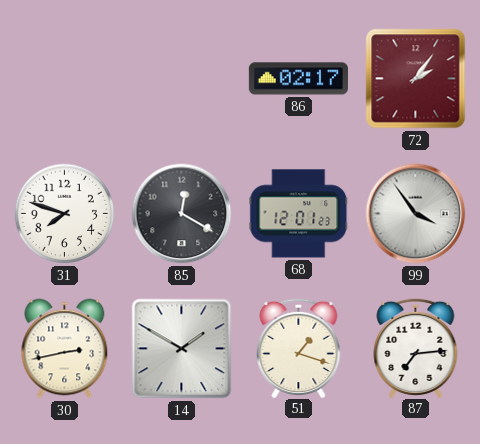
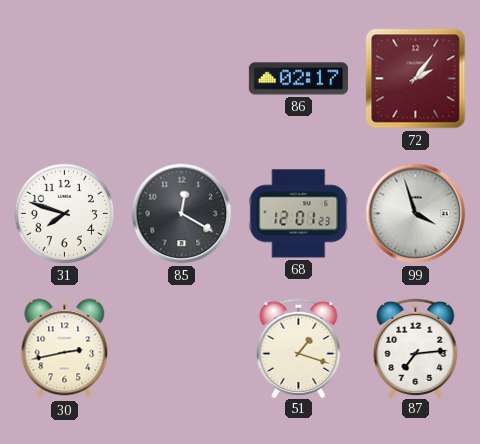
99: 3:54 -> 3:57
14: 1:50 -> none
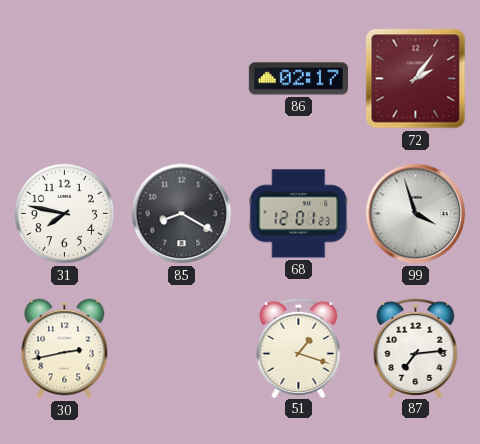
31: 7:48 -> 7:47
85: 12:20 -> 8:20
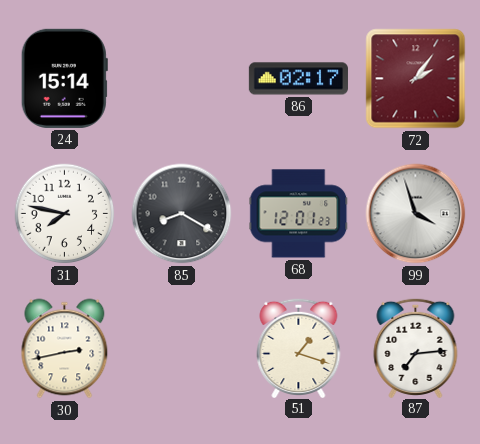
24: none -> 15:14
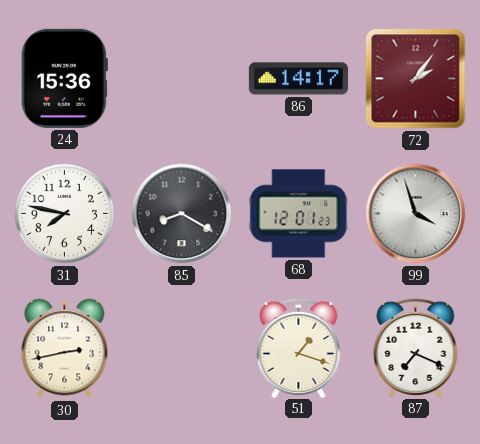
24: 15:14 -> 15:36
86: 02:17 -> 14:17
87: 7:14 -> 7:19
